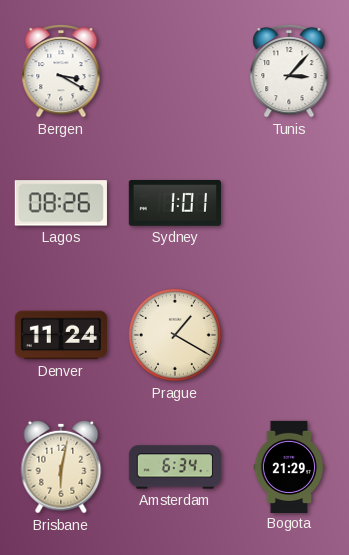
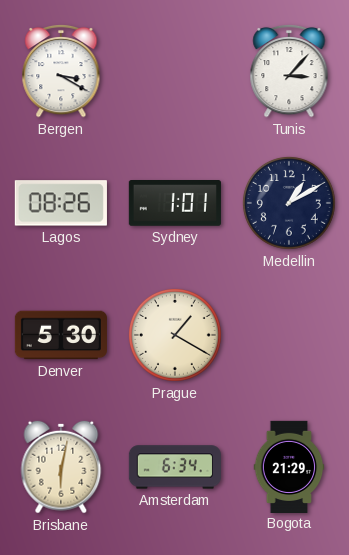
Medellin: none -> 1:10
Denver: 11:24 -> 5:30
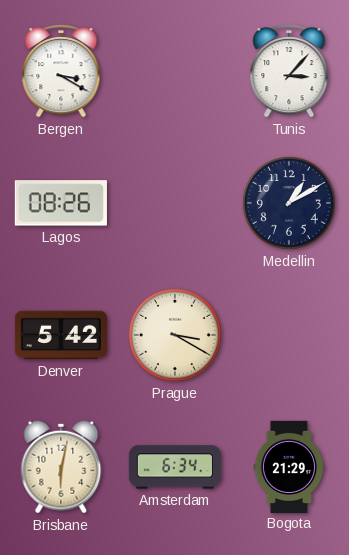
Sydney: 1:01 -> none
Denver: 5:30 -> 5:42
Prague: 1:20 -> 3:20
